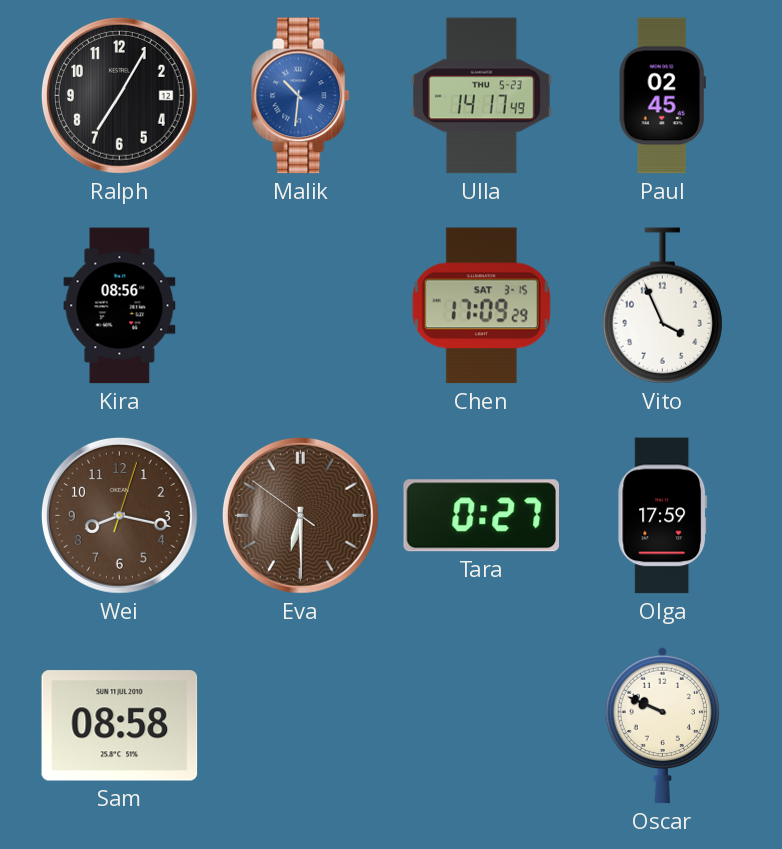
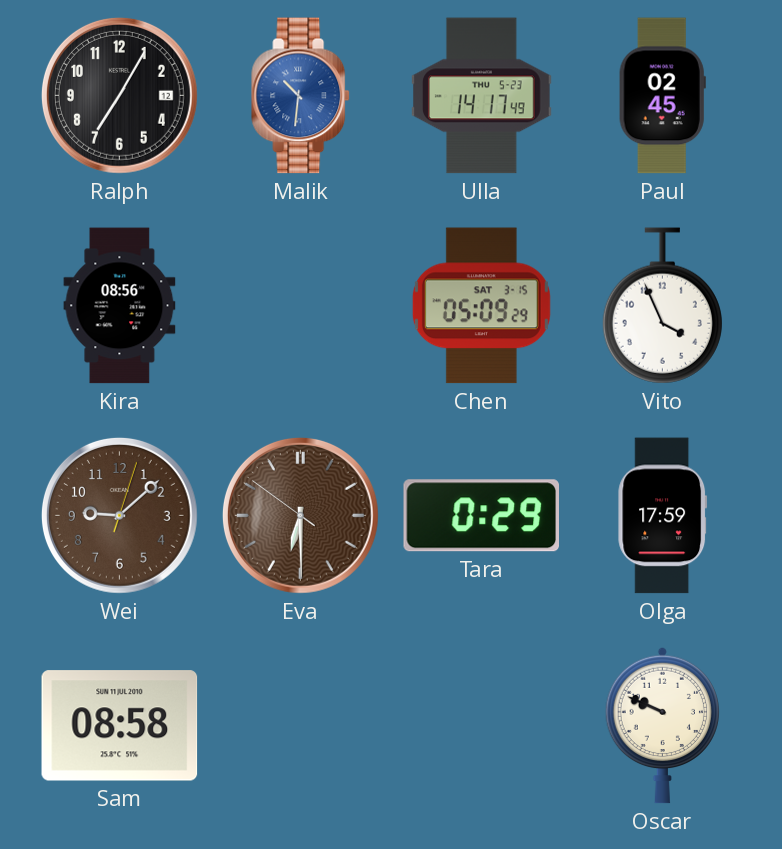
Chen: 17:09 -> 05:09
Wei: 8:17 -> 9:08
Tara: 0:27 -> 0:29
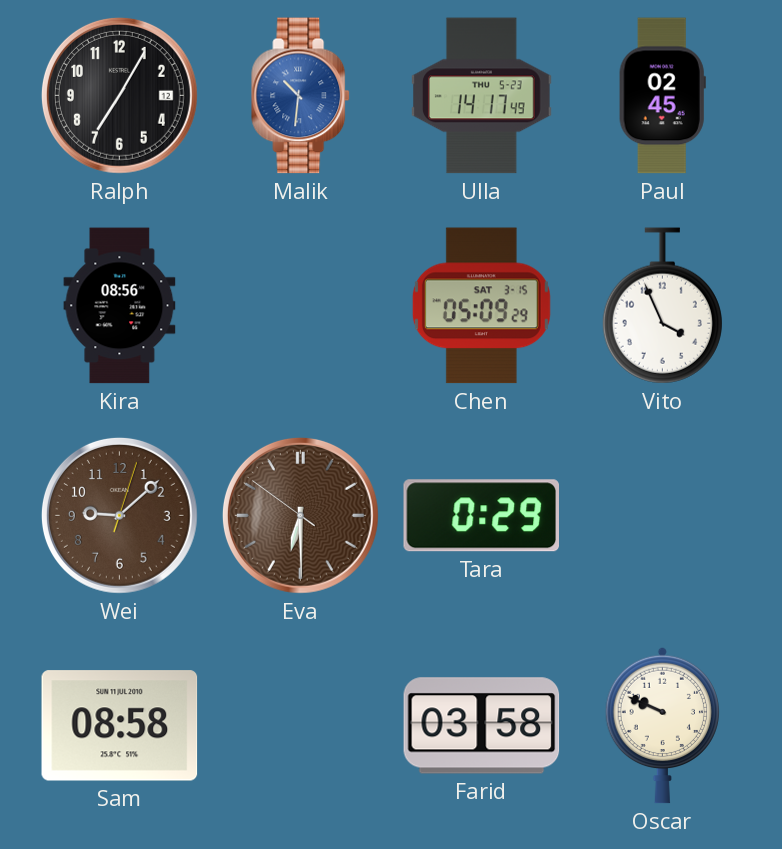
Olga: 17:59 -> none
Farid: none -> 03:58
